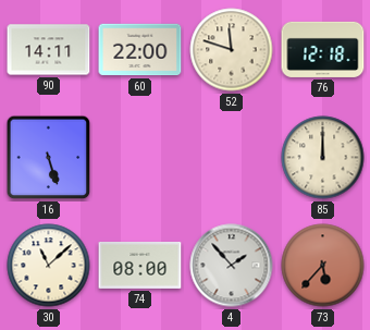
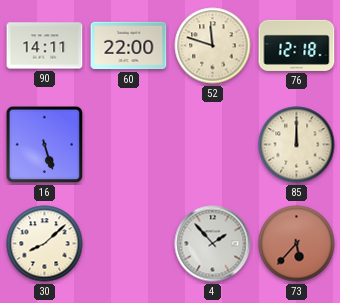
30: 11:08 -> 8:08
74: 08:00 -> none
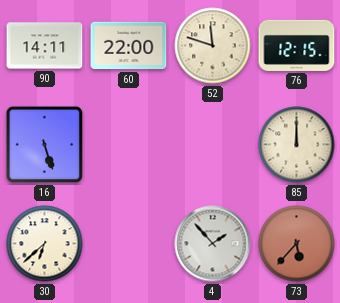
76: 12:18 -> 12:15
30: 8:08 -> 6:38
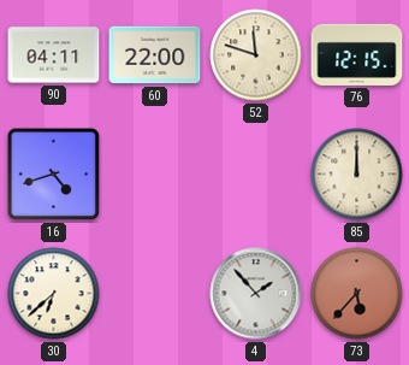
90: 14:11 -> 04:11
16: 5:27 -> 4:42
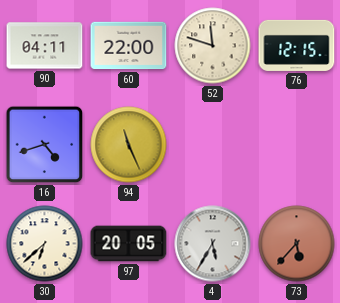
94: none -> 11:26
85: 12:00 -> none
97: none -> 20:05
4: 1:53 -> 5:35
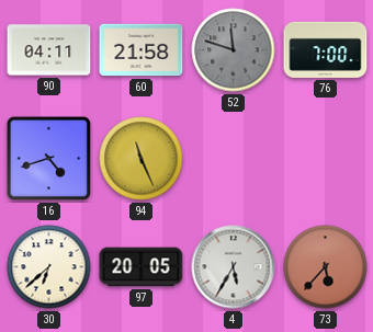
60: 22:00 -> 21:58
52 dial: cream -> grey
76: 12:15 -> 7:00
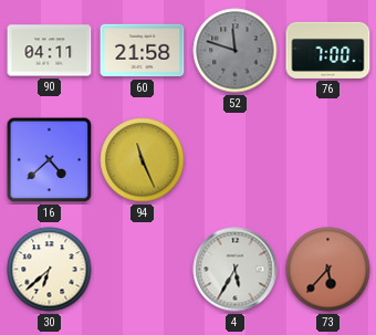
16: 4:42 -> 4:38
97: 20:05 -> none
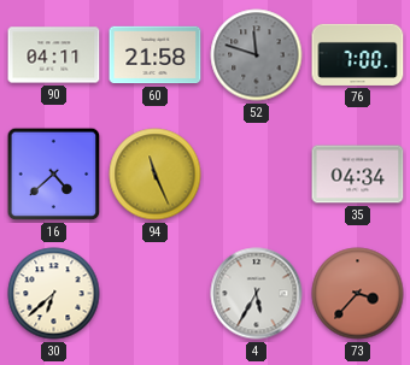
35: none -> 04:34
73: 5:37 -> 3:37
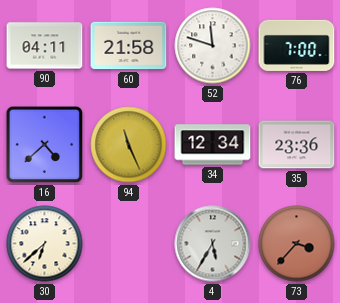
52 dial: grey -> white
34: none -> 12:34
35: 04:34 -> 23:36
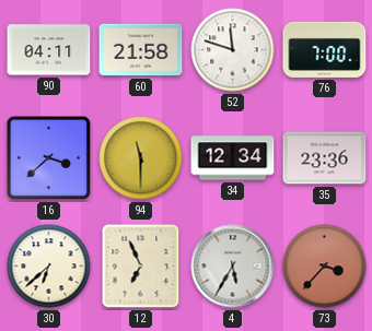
16: 4:38 -> 3:38
94: 11:26 -> 11:30
12: none -> 6:56
